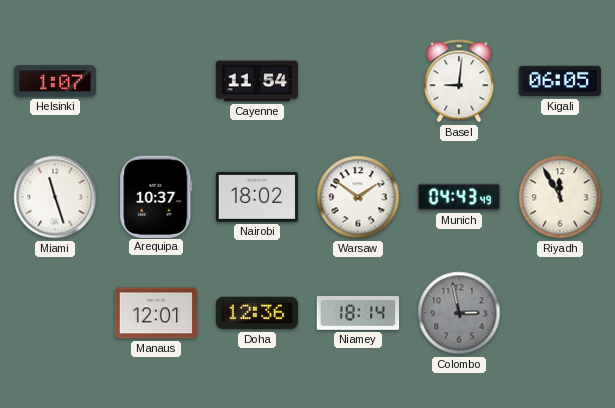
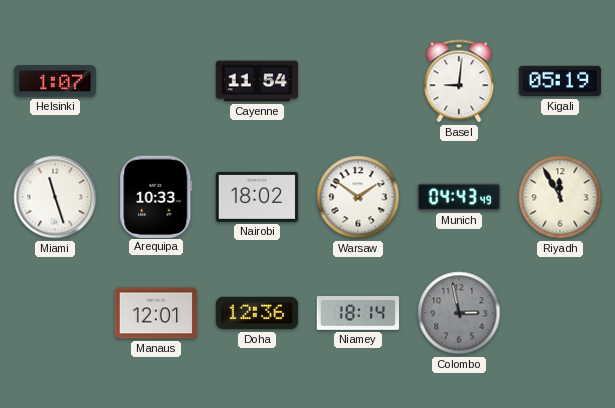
Kigali: 06:05 -> 05:19
Arequipa: 10:37 -> 10:33
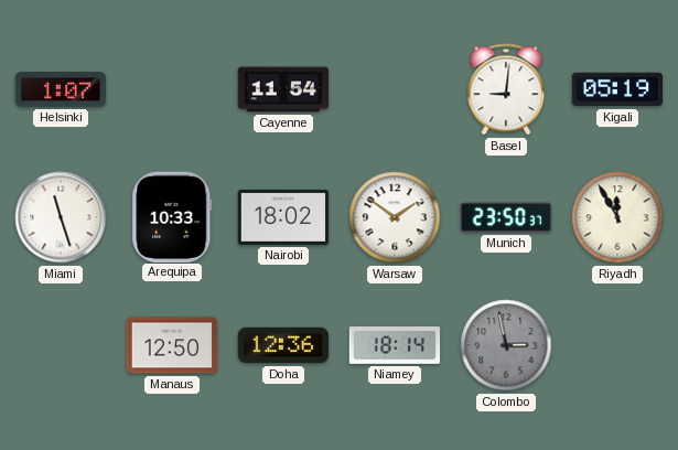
Munich: 04:43 -> 23:50
Manaus: 12:01 -> 12:50
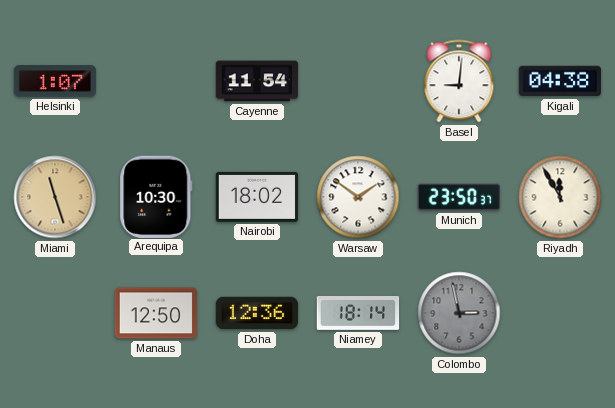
Kigali: 05:19 -> 04:38
Miami dial: white -> champagne
Arequipa: 10:33 -> 10:30
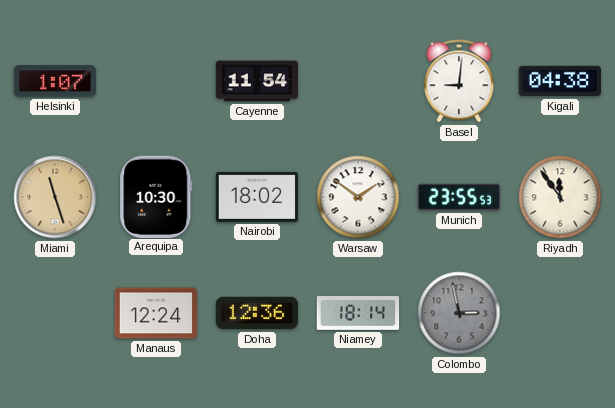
Munich: 23:50 -> 23:55
Riyadh: 11:55 -> 11:54
Manaus: 12:50 -> 12:24
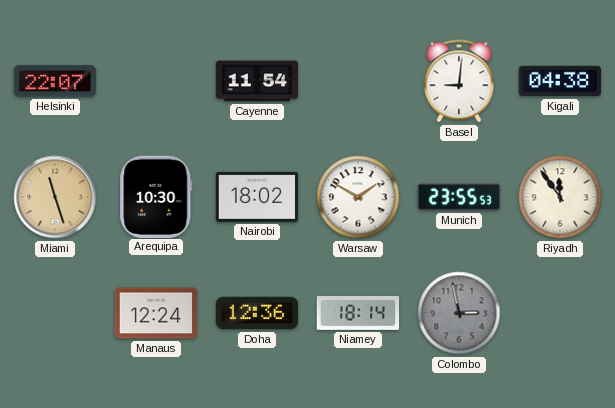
Helsinki: 1:07 -> 22:07
Warsaw: 1:51 -> 1:50
